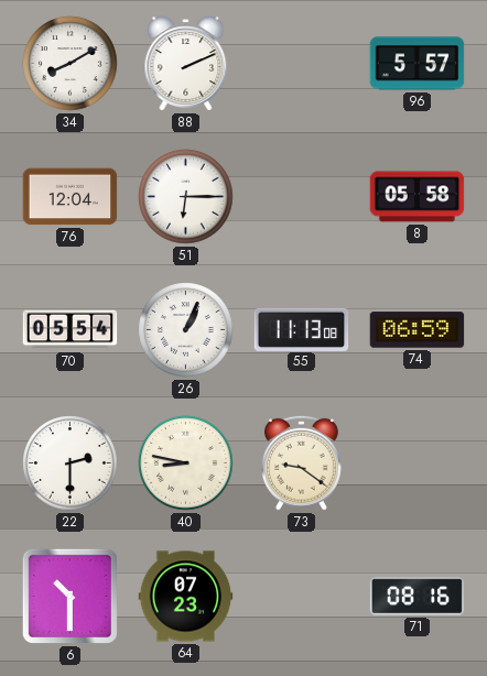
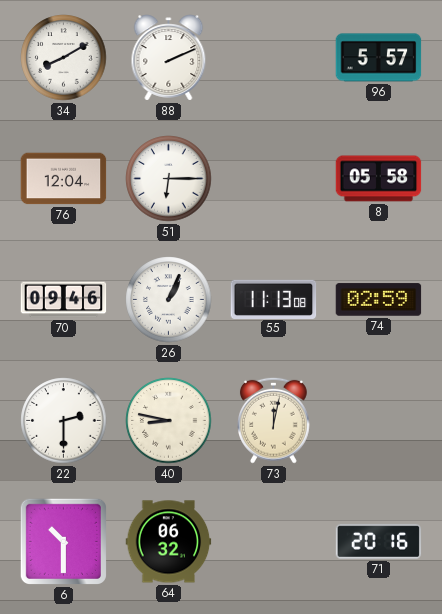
70: 05:54 -> 09:46
74: 06:59 -> 02:59
73: 9:21 -> 12:02
64: 07:23 -> 06:32
71: 08:16 -> 20:16
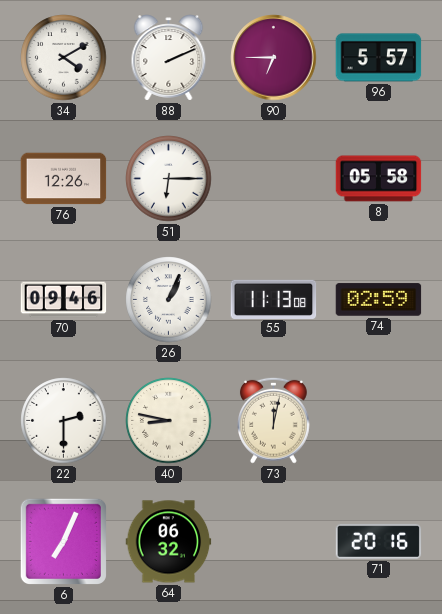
34: 8:10 -> 4:10
90: none -> 6:45
76: 12:04 -> 12:26
6: 10:30 -> 7:04
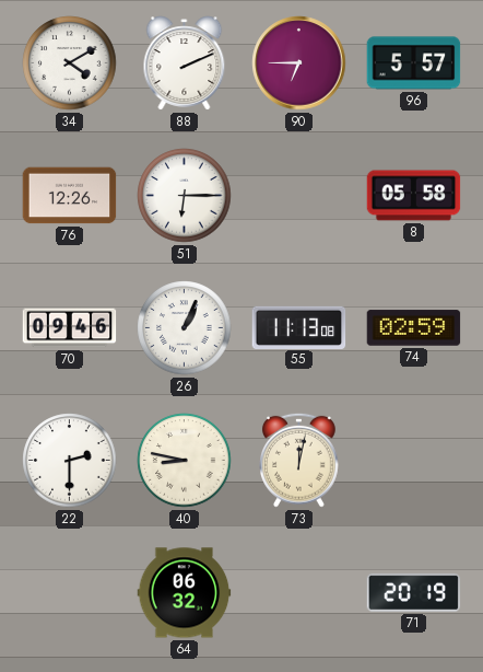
6: 7:04 -> none
71: 20:16 -> 20:19
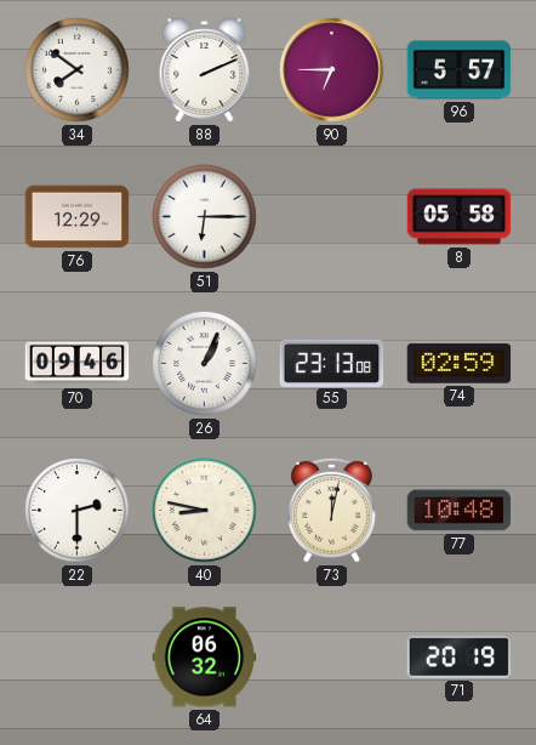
34: 4:10 -> 7:51
76: 12:26 -> 12:29
55: 11:13 -> 23:13
77: none -> 10:48
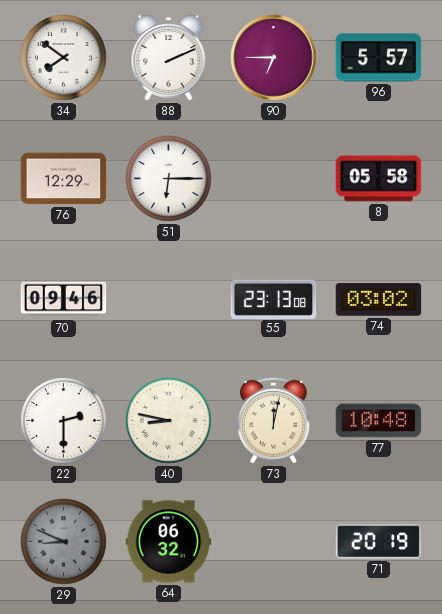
26: 1:04 -> none
74: 02:59 -> 03:02
29: none -> 8:49
